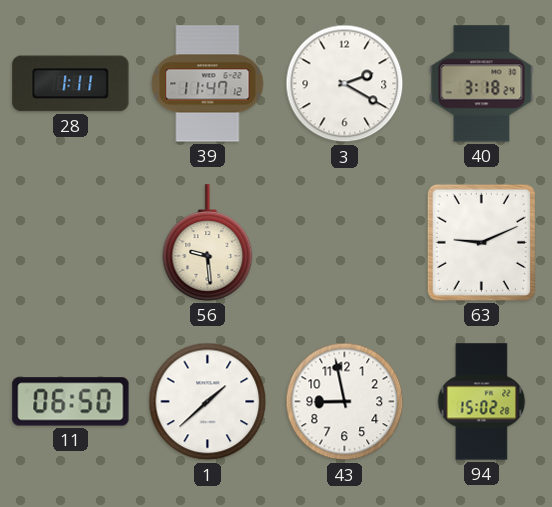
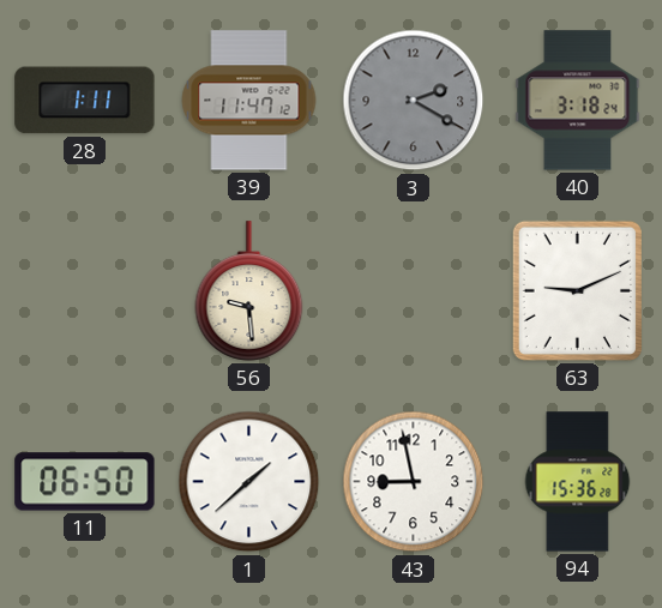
3 dial: white -> grey
94: 15:02 -> 15:36
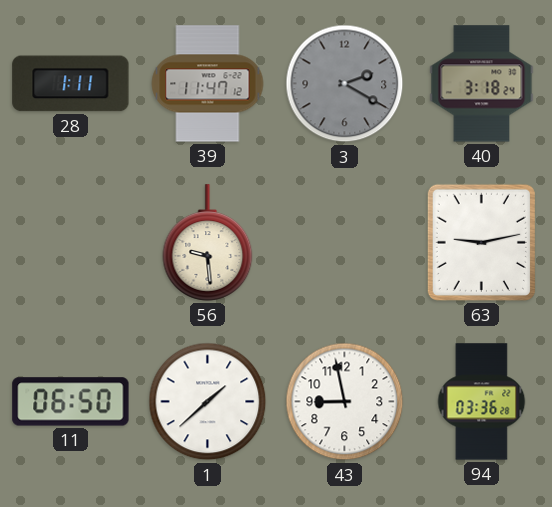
63: 9:11 -> 9:13
94: 15:36 -> 03:36
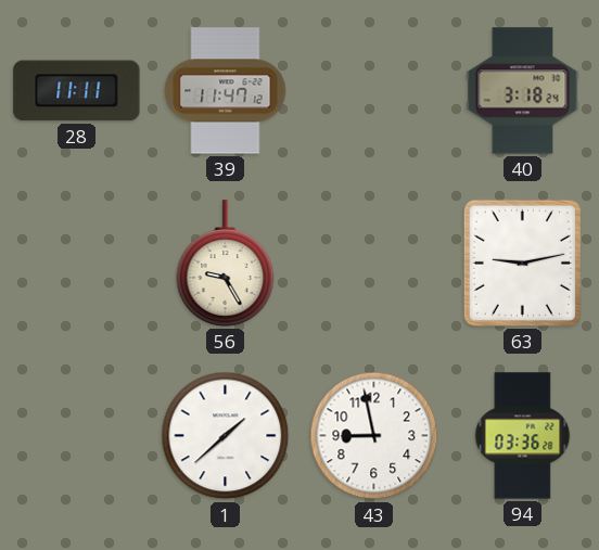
28: 1:11 -> 11:11
3: 2:20 -> none
56: 9:29 -> 9:25
11: 06:50 -> none
